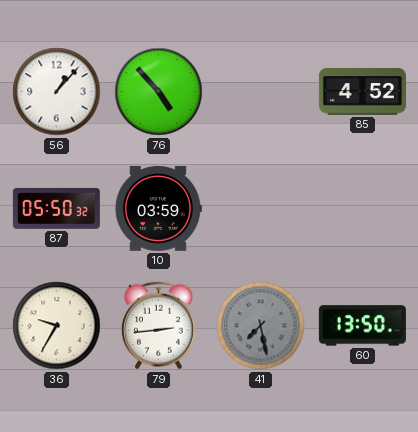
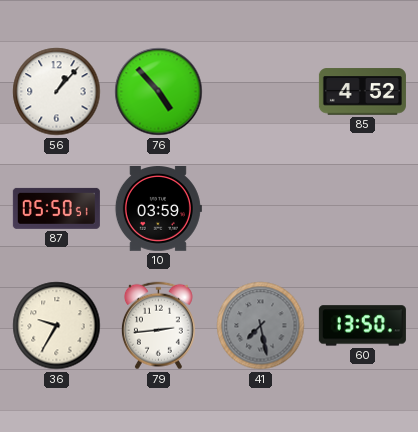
87: 05:50:32 -> 05:50:51
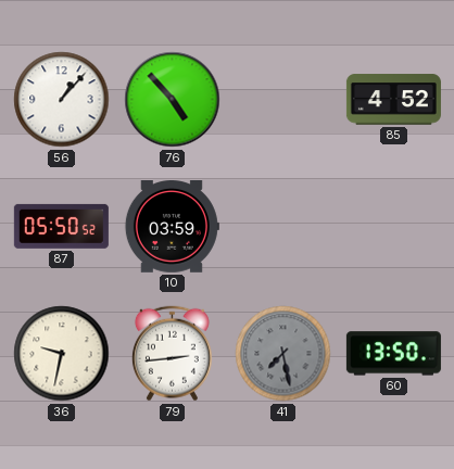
87: 05:50:51 -> 05:50:52
36: 9:35 -> 9:32
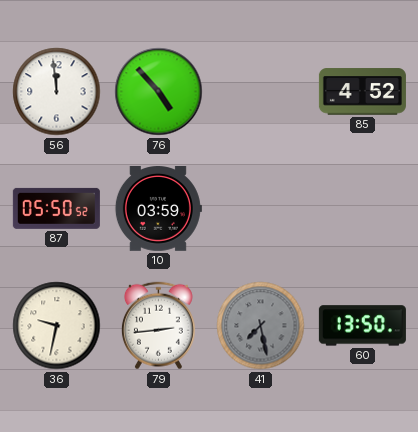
56: 1:07 -> 11:59
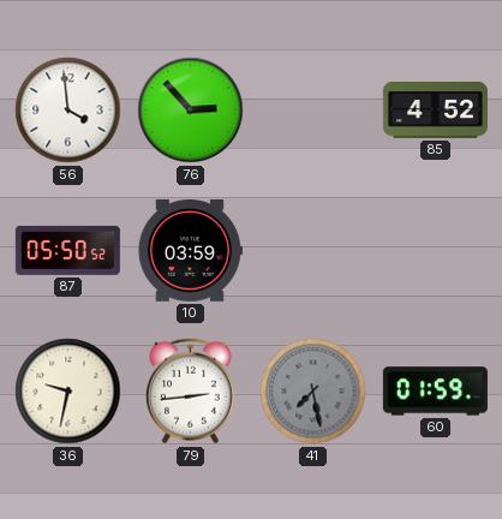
56: 11:59 -> 3:59
76: 4:53 -> 2:53
60: 13:50 -> 01:59
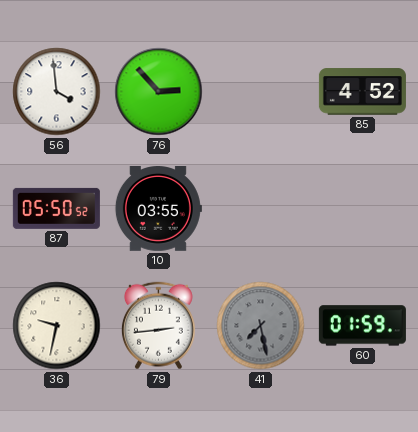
10: 03:59 -> 03:55
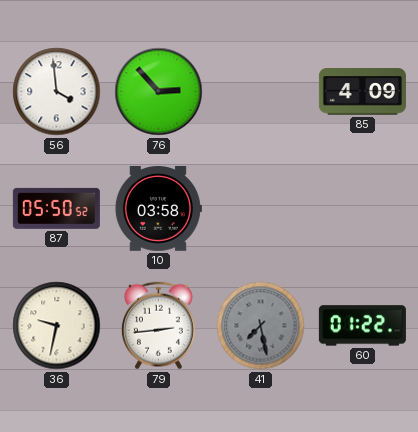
85: 4:52 -> 4:09
10: 03:55 -> 03:58
60: 01:59 -> 01:22
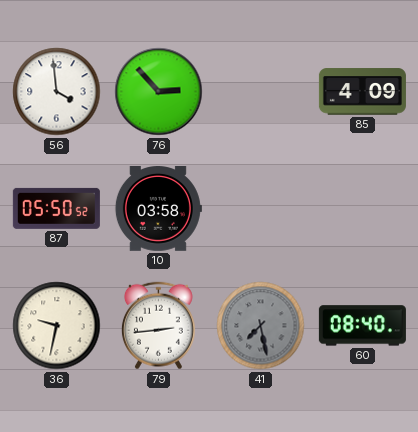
60: 01:22 -> 08:40
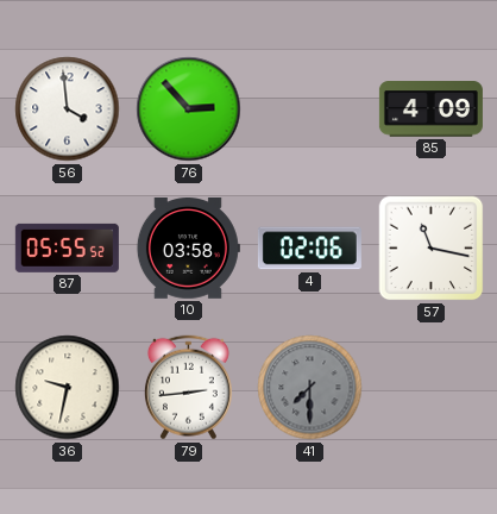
87: 05:50 -> 05:55
4: none -> 02:06
57: none -> 11:17
41: 7:28 -> 7:30
60: 08:40 -> none
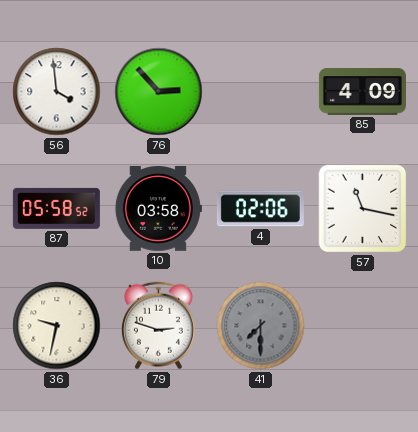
87: 05:55 -> 05:58
79: 2:44 -> 2:48
